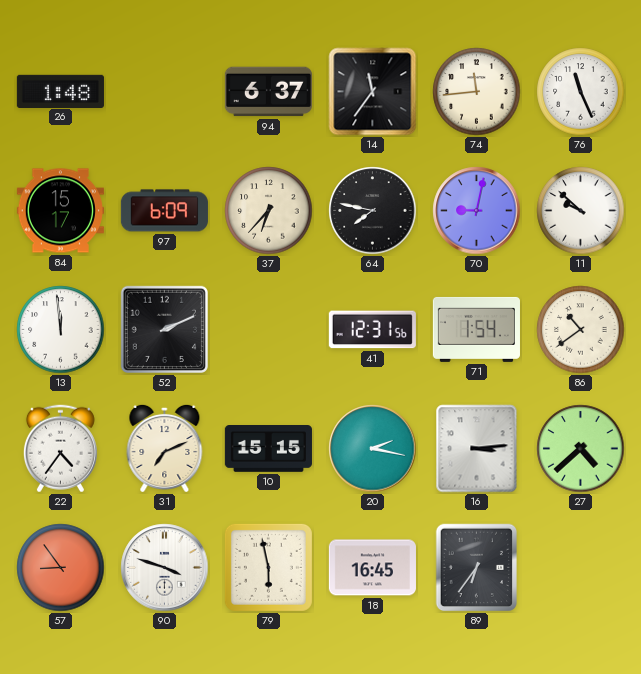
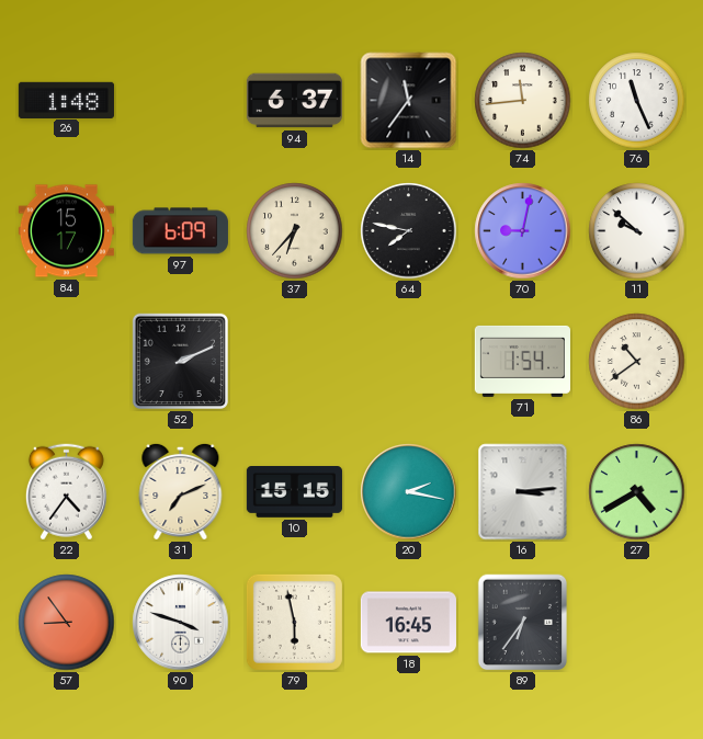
13: 11:59 -> none
41: 12:31 -> none
27: 4:38 -> 4:40
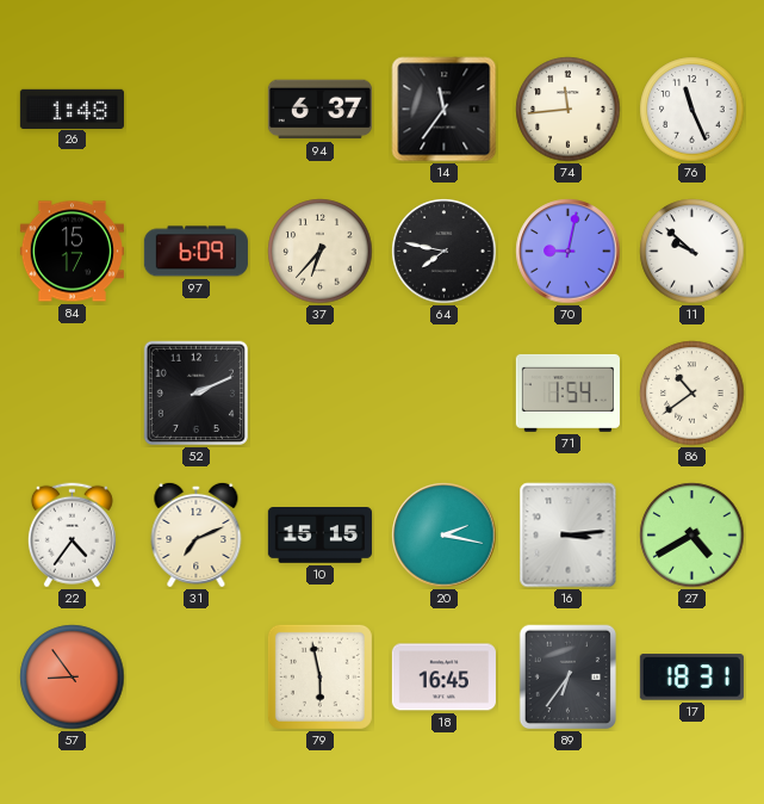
90: 3:48 -> none
17: none -> 18:31
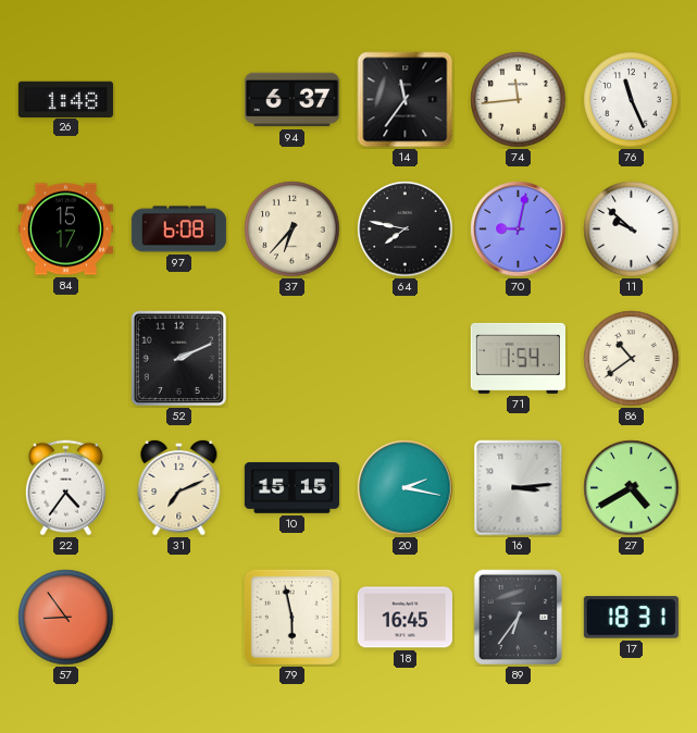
97: 6:09 -> 6:08
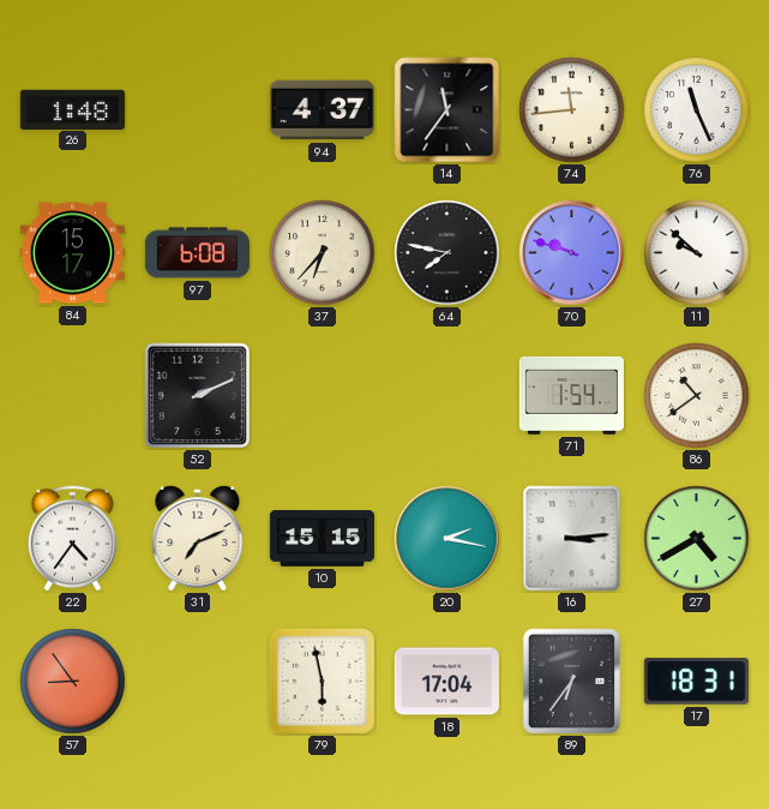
94: 6:37 -> 4:37
70: 9:02 -> 9:48
18: 16:45 -> 17:04
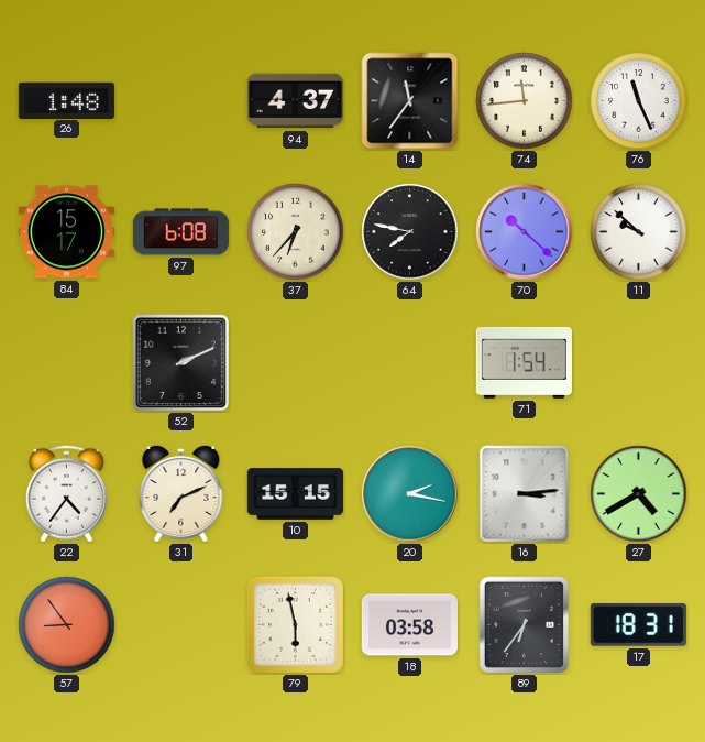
70: 9:48 -> 10:22
86: 10:39 -> none
18: 17:04 -> 03:58
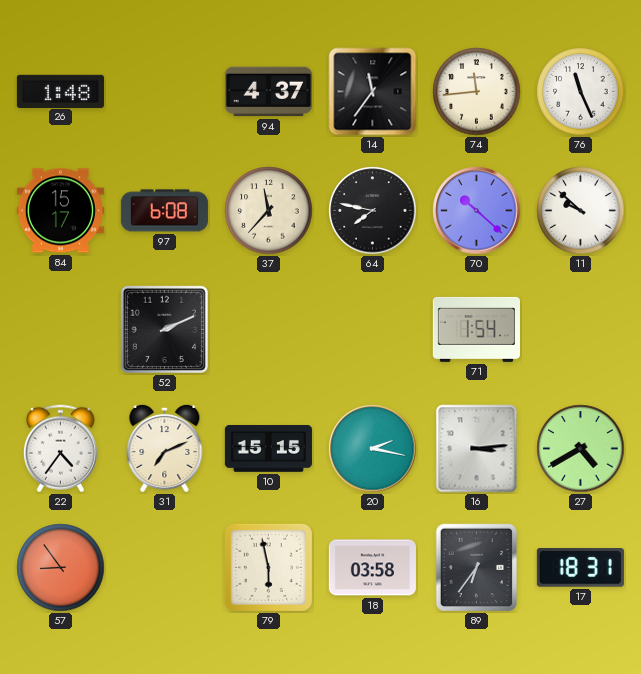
37: 6:37 -> 11:37
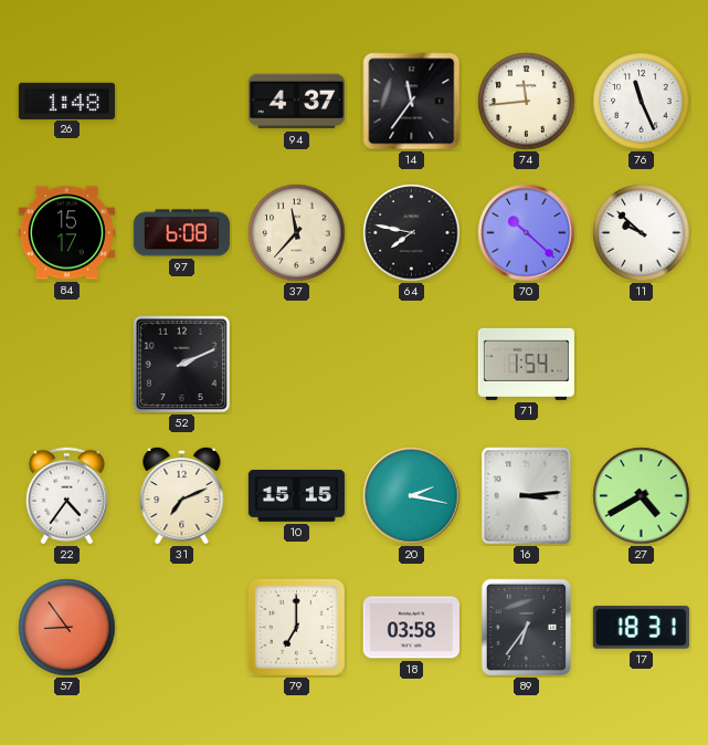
79: 5:58 -> 7:00
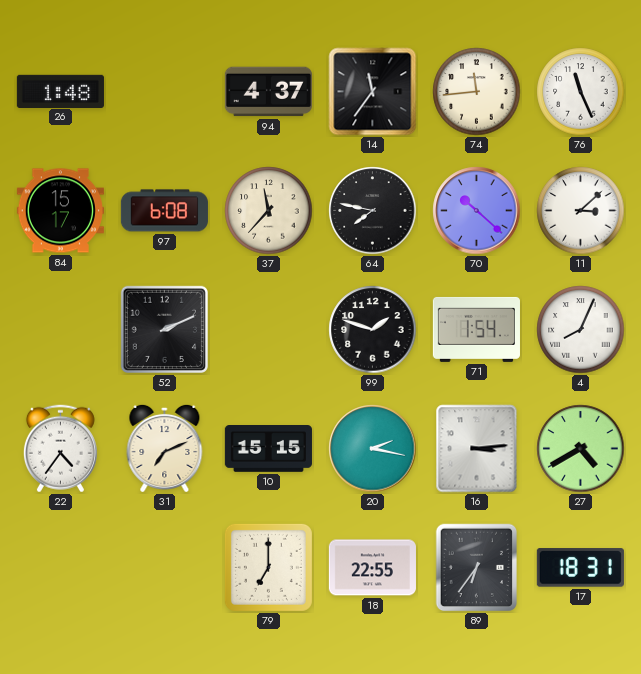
11: 9:52 -> 3:08
99: none -> 1:48
4: none -> 8:04
57: 8:54 -> none
18: 03:58 -> 22:55
